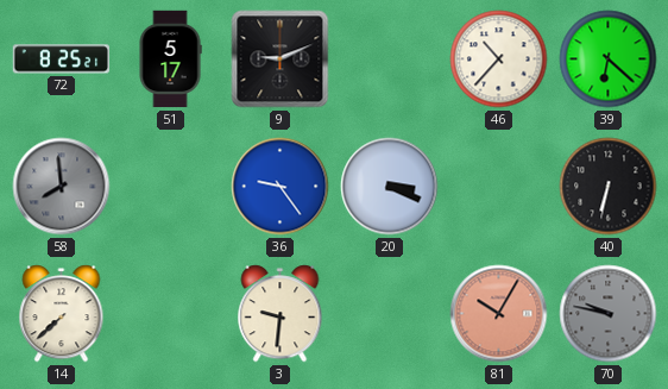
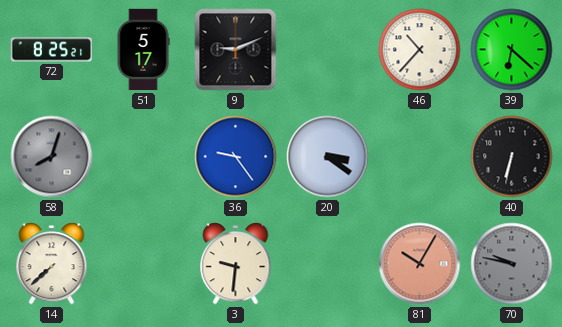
58: 7:59 -> 8:03
20: 3:19 -> 3:21
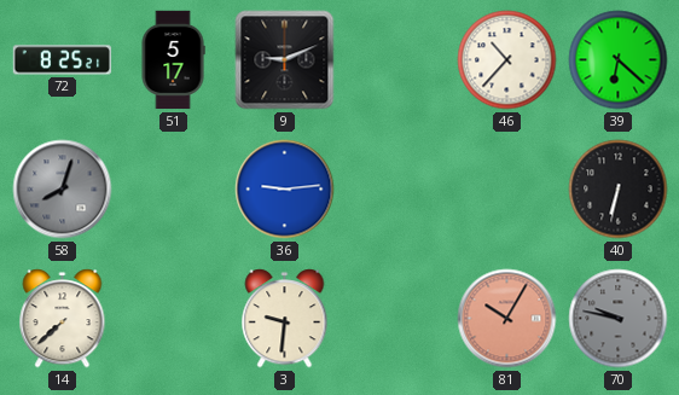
36: 9:24 -> 9:14
20: 3:21 -> none
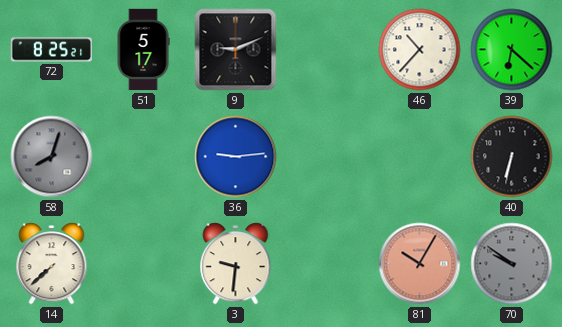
70: 9:47 -> 9:51
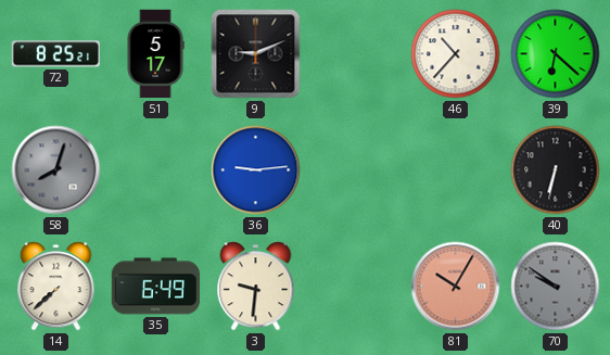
35: none -> 6:49
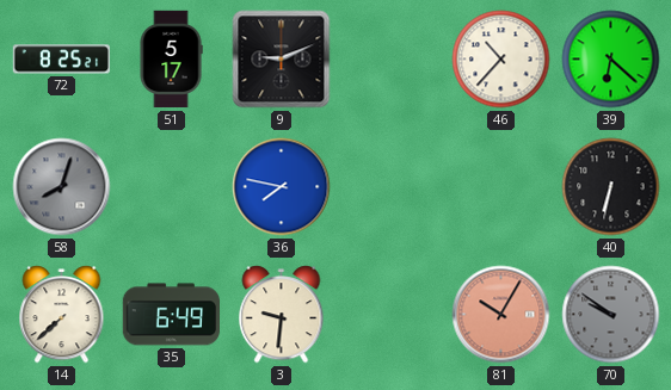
36: 9:14 -> 7:47
